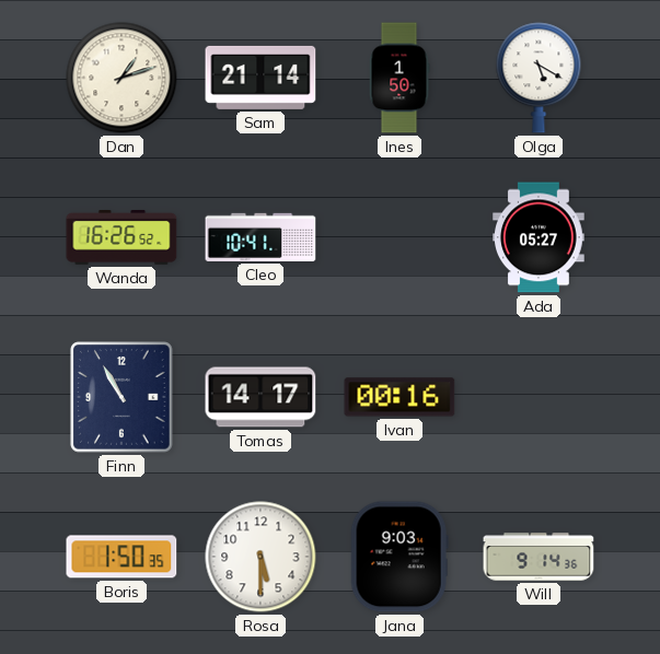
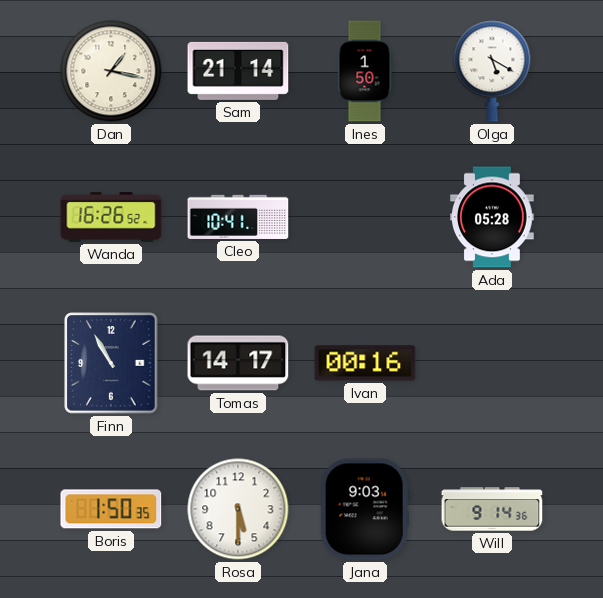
Dan: 1:12 -> 1:17
Ada: 05:27 -> 05:28
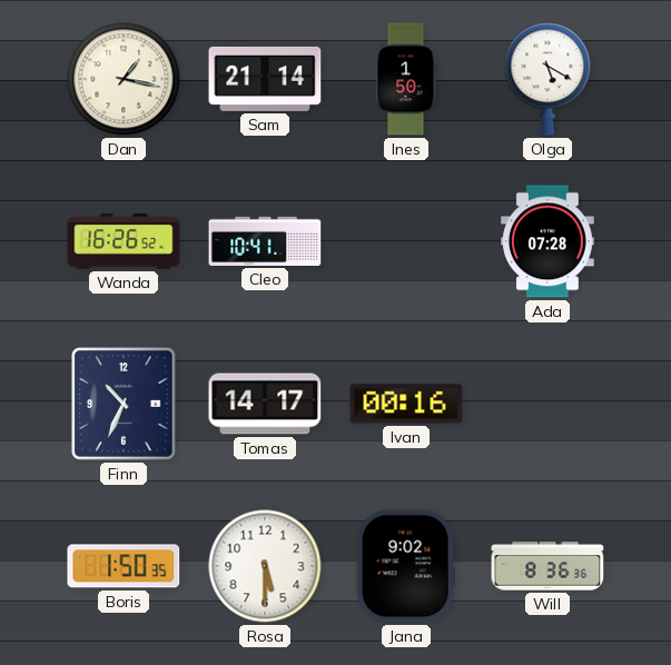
Ada: 05:28 -> 07:28
Finn: 10:55 -> 10:34
Jana: 9:03 -> 9:02
Will: 9:14 -> 8:36
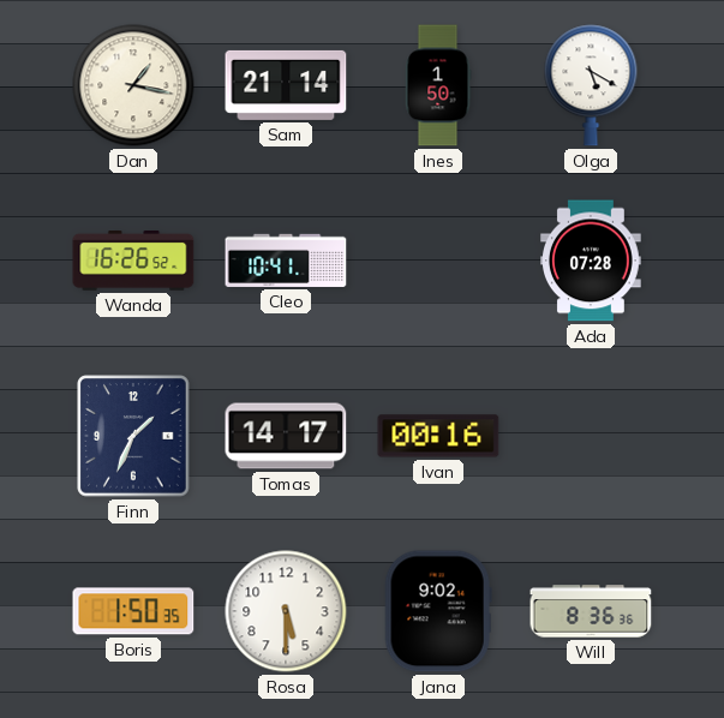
Finn: 10:34 -> 1:34
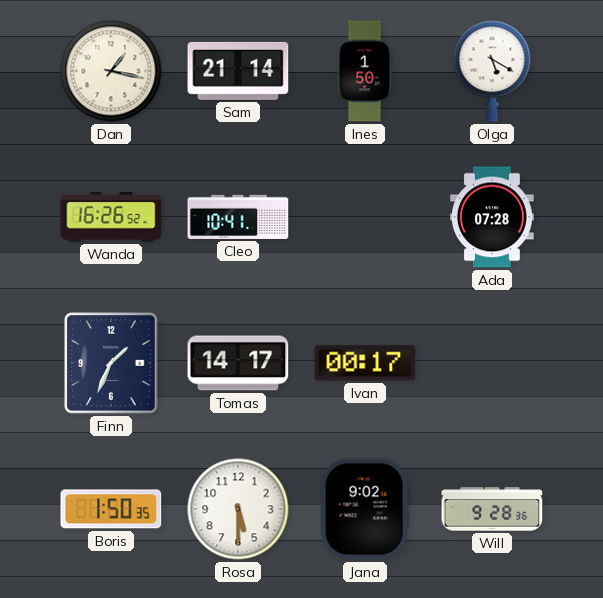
Ivan: 00:16 -> 00:17
Will: 8:36 -> 9:28
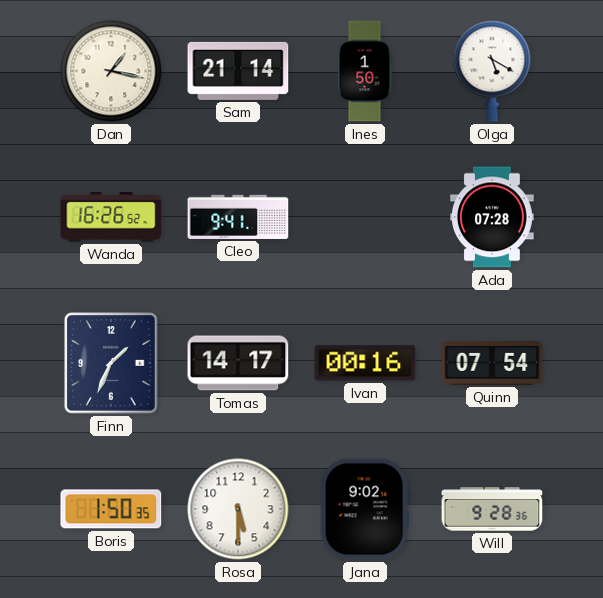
Cleo: 10:41 -> 9:41
Ivan: 00:17 -> 00:16
Quinn: none -> 07:54
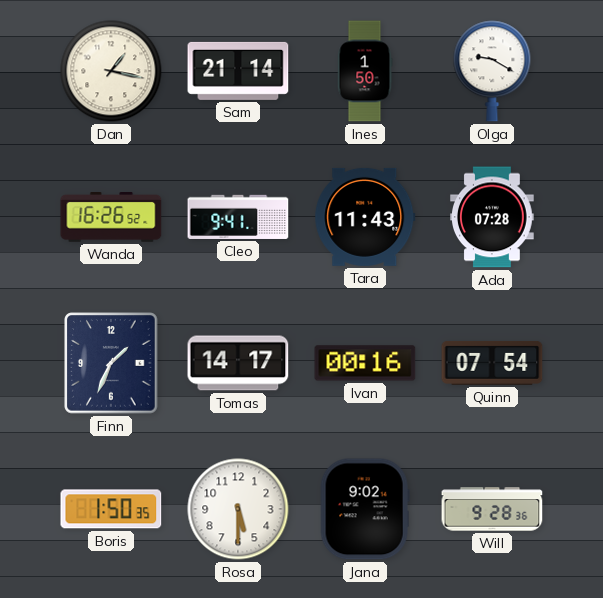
Olga: 5:20 -> 9:20
Tara: none -> 11:43
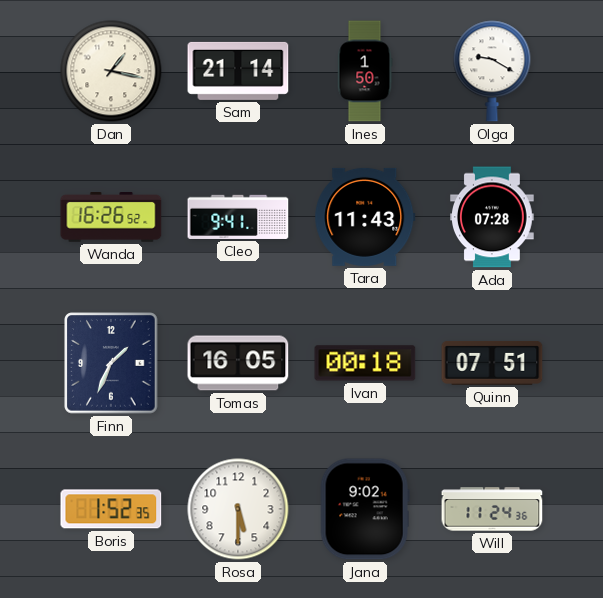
Tomas: 14:17 -> 16:05
Ivan: 00:16 -> 00:18
Quinn: 07:54 -> 07:51
Boris: 1:50 -> 1:52
Will: 9:28 -> 11:24
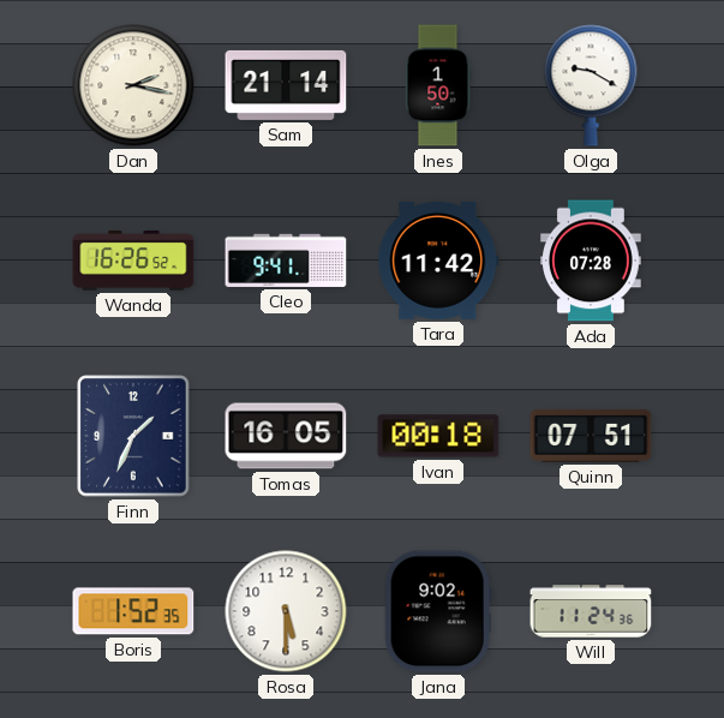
Dan: 1:17 -> 2:17
Tara: 11:43 -> 11:42
